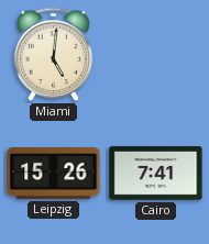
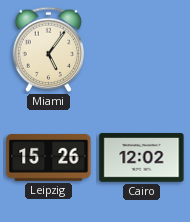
Miami: 5:01 -> 5:06
Cairo: 7:41 -> 12:02
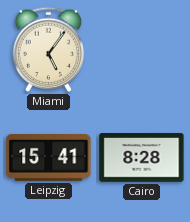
Leipzig: 15:26 -> 15:41
Cairo: 12:02 -> 8:28
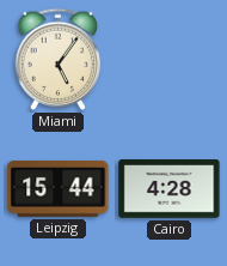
Leipzig: 15:41 -> 15:44
Cairo: 8:28 -> 4:28
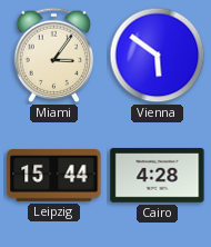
Miami: 5:06 -> 3:06
Vienna: none -> 5:51
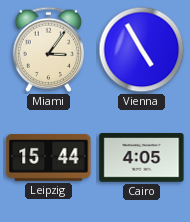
Vienna: 5:51 -> 4:55
Cairo: 4:28 -> 4:05
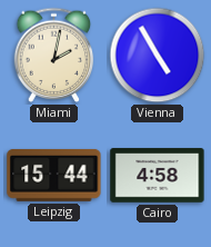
Miami: 3:06 -> 2:02
Cairo: 4:05 -> 4:58
